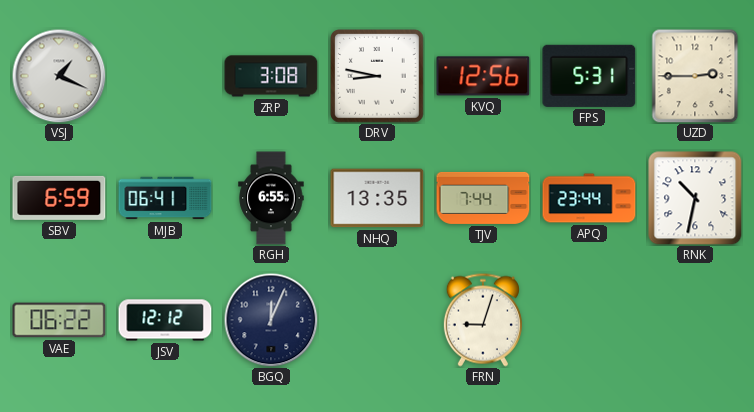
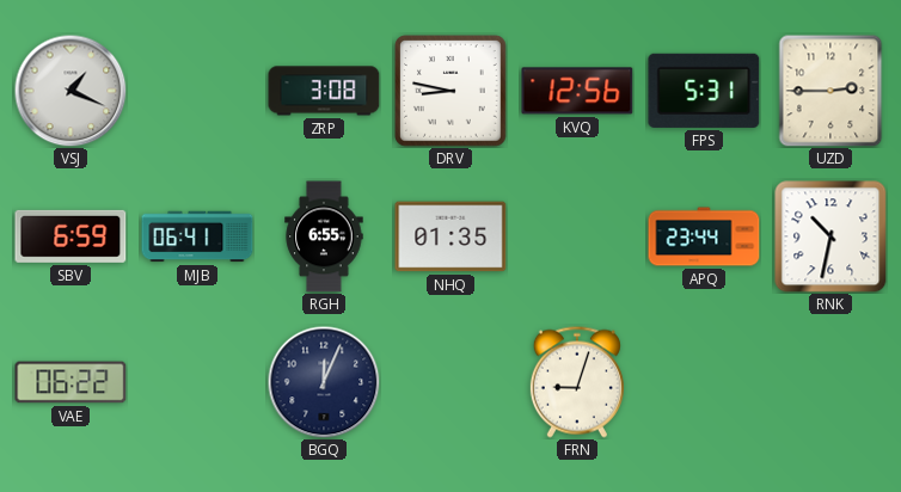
NHQ: 13:35 -> 01:35
TJV: 7:44 -> none
JSV: 12:12 -> none
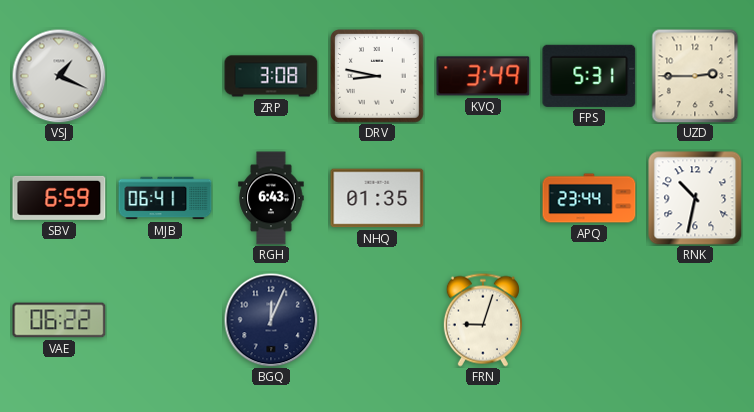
KVQ: 12:56 -> 3:49
RGH: 6:55 -> 6:43
